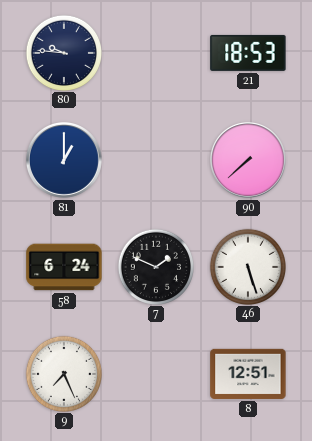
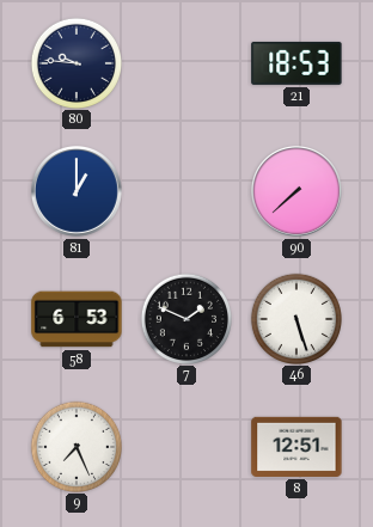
58: 6:24 -> 6:53
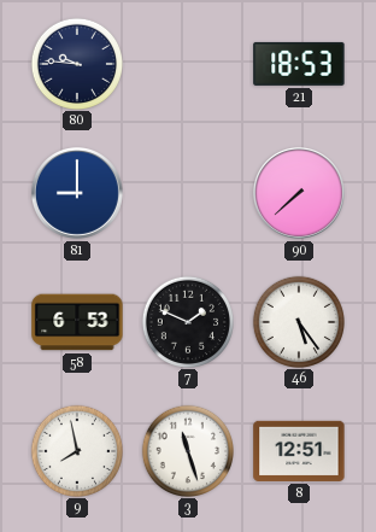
81: 1:00 -> 9:00
46: 5:27 -> 5:24
9: 7:26 -> 7:58
3: none -> 11:27
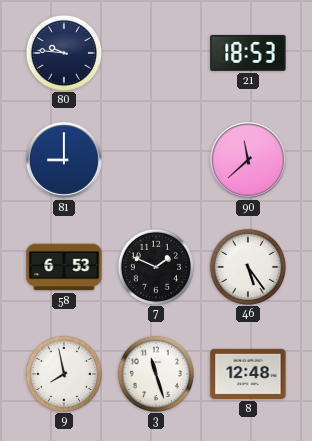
90: 7:38 -> 11:38
8: 12:51 -> 12:48
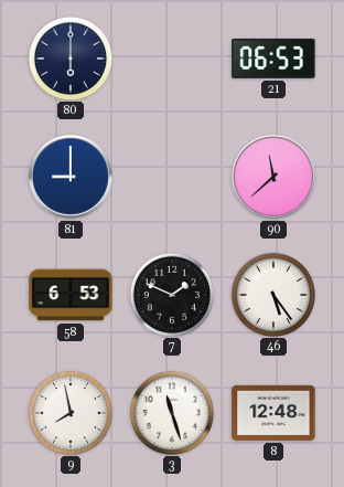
80: 9:46 -> 6:00
21: 18:53 -> 06:53
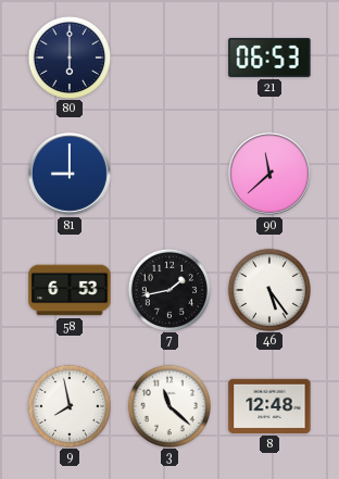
7: 1:49 -> 1:43
3: 11:27 -> 11:22
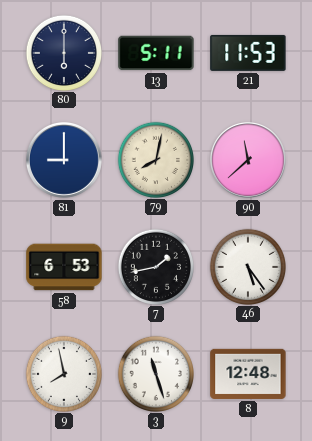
13: none -> 5:11
21: 06:53 -> 11:53
79: none -> 8:02
3: 11:22 -> 11:27
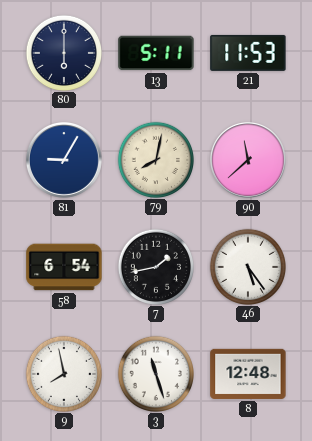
81: 9:00 -> 9:05
58: 6:53 -> 6:54
